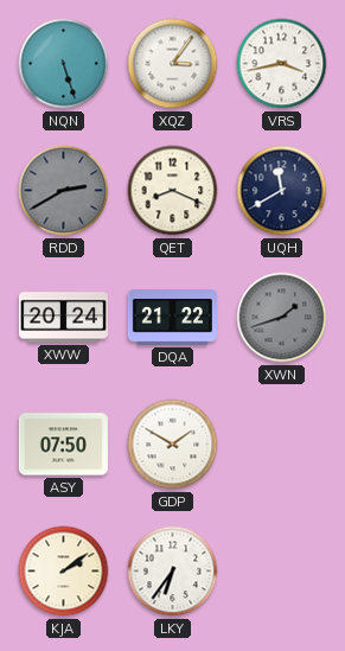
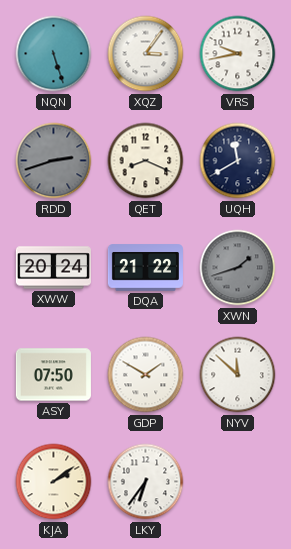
VRS: 3:43 -> 9:43
RDD: 2:40 -> 2:42
NYV: none -> 11:52
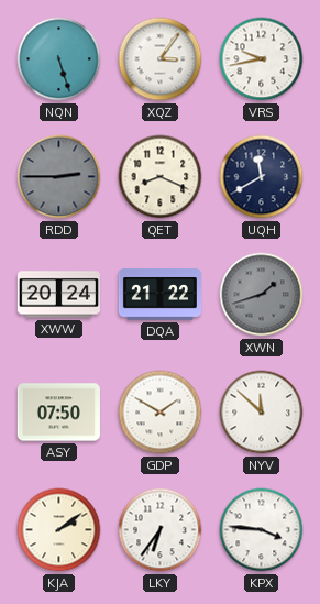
RDD: 2:42 -> 2:45
KPX: none -> 3:46
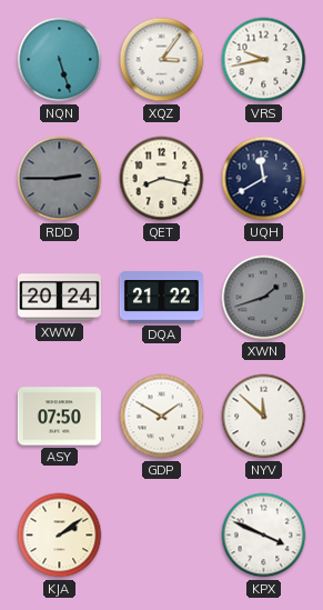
QET: 8:19 -> 8:17
LKY: 6:36 -> none
KPX: 3:46 -> 3:49
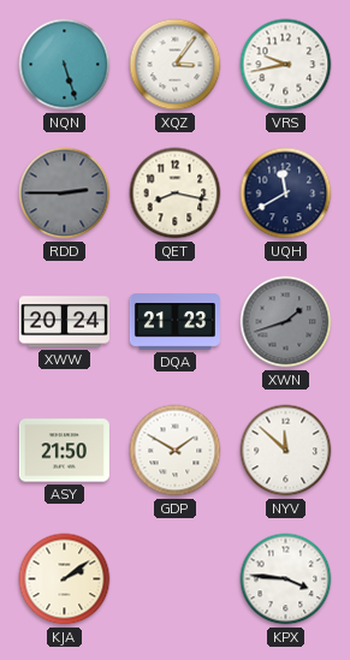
DQA: 21:22 -> 21:23
ASY: 07:50 -> 21:50
KPX: 3:49 -> 3:46
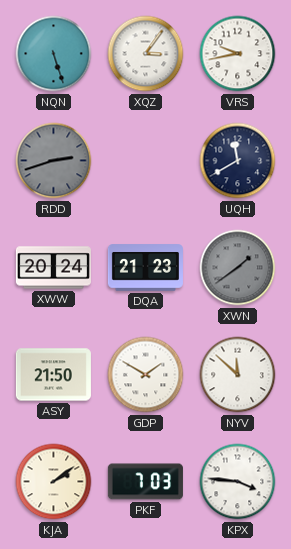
RDD: 2:45 -> 2:42
QET: 8:17 -> none
XWN: 1:42 -> 1:39
PKF: none -> 7:03
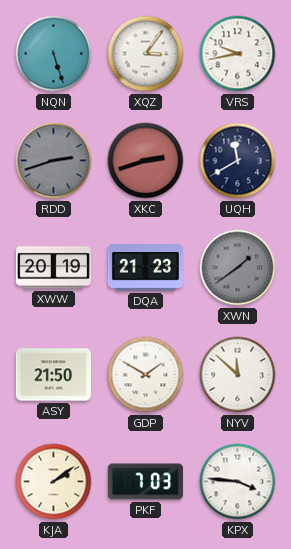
XKC: none -> 2:42
XWW: 20:24 -> 20:19
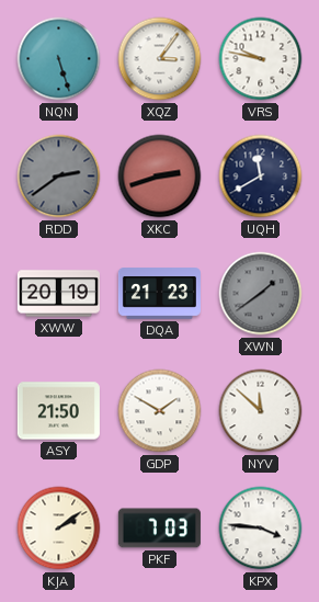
VRS: 9:43 -> 9:47
RDD: 2:42 -> 2:39
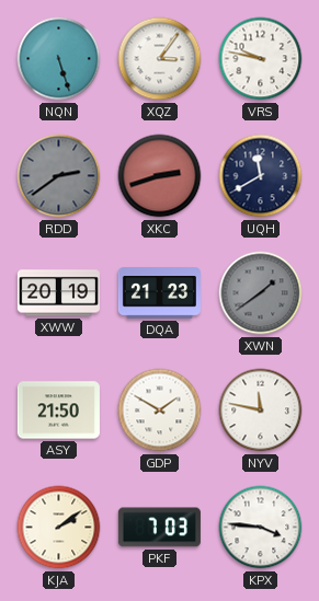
NYV: 11:52 -> 11:47
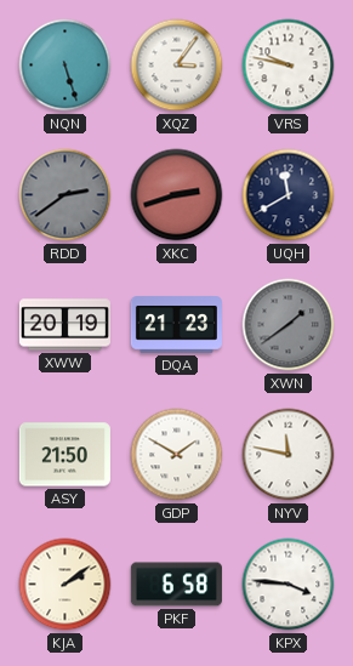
PKF: 7:03 -> 6:58
